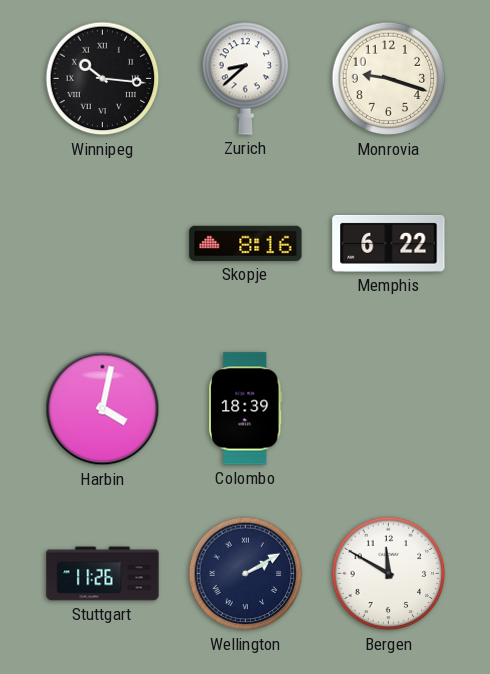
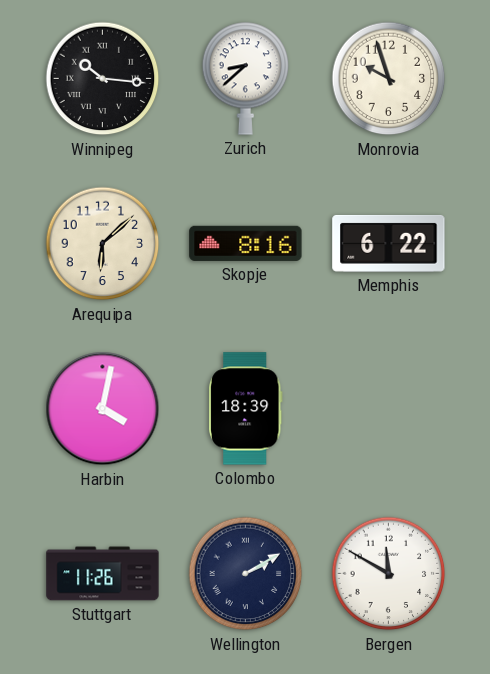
Monrovia: 9:18 -> 9:57
Arequipa: none -> 6:08
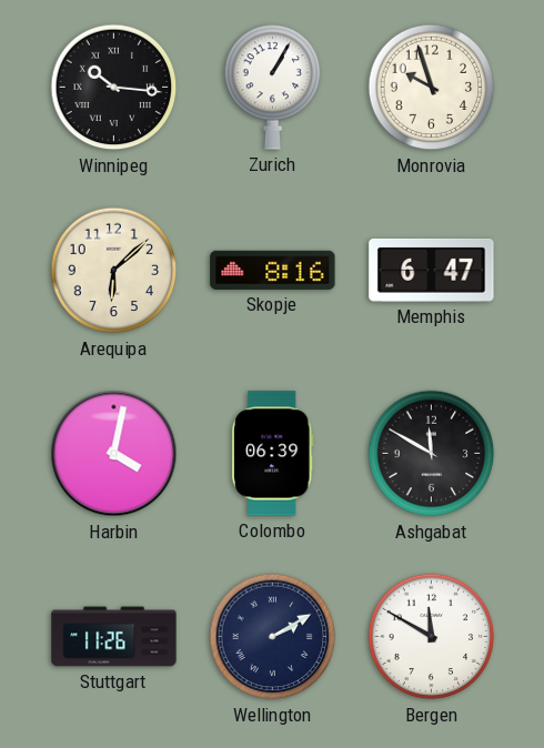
Zurich: 8:38 -> 1:05
Memphis: 6:22 -> 6:47
Colombo: 18:39 -> 06:39
Ashgabat: none -> 11:50
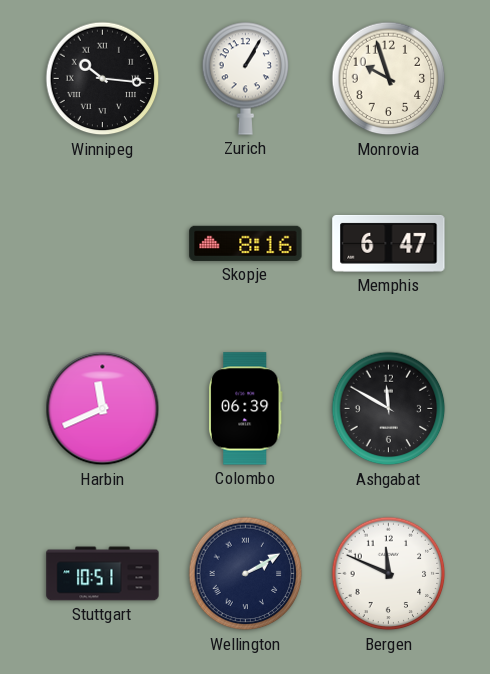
Arequipa: 6:08 -> none
Harbin: 4:02 -> 11:41
Stuttgart: 11:26 -> 10:51
Bergen: 11:50 -> 11:49
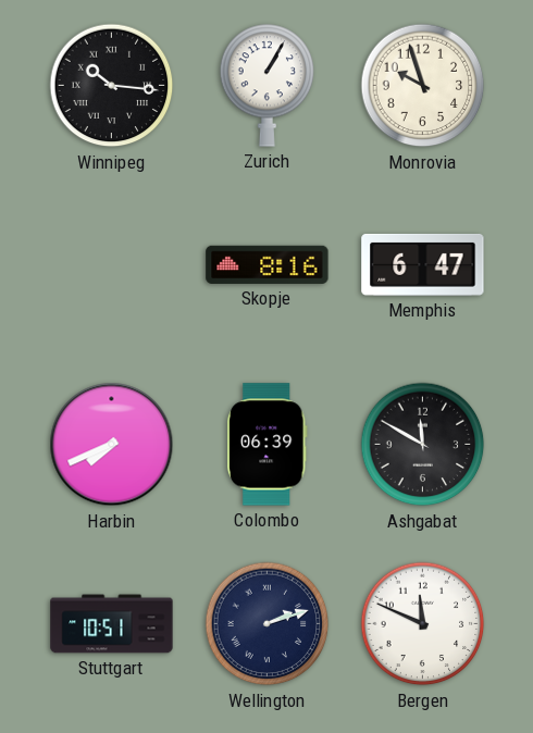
Harbin: 11:41 -> 7:41
Wellington: 2:10 -> 2:12
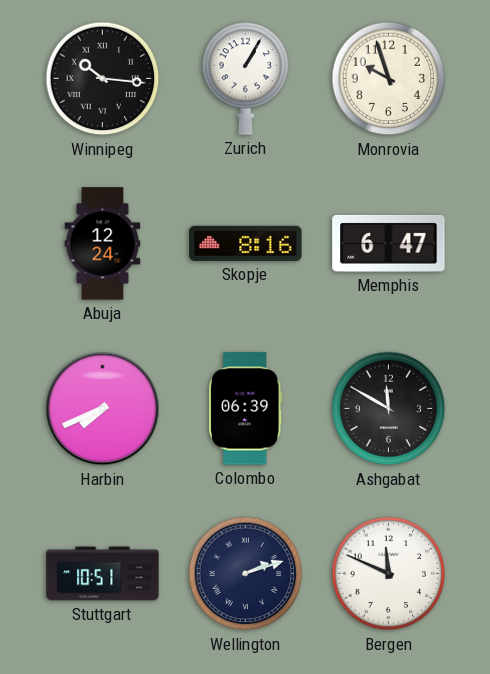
Abuja: none -> 12:24
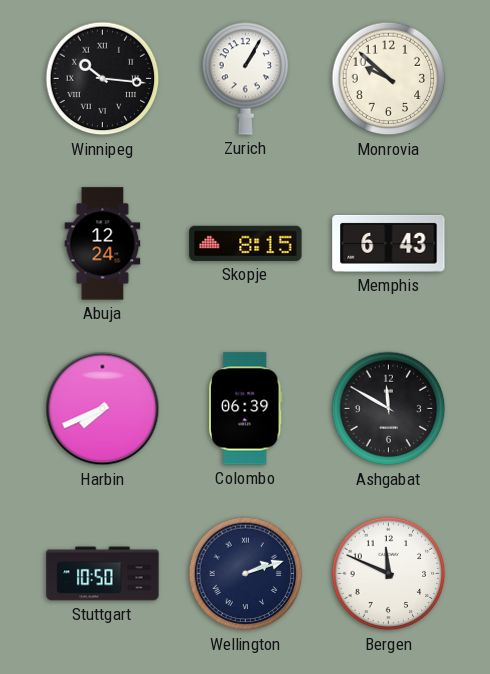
Monrovia: 9:57 -> 9:52
Skopje: 8:16 -> 8:15
Memphis: 6:47 -> 6:43
Stuttgart: 10:51 -> 10:50
